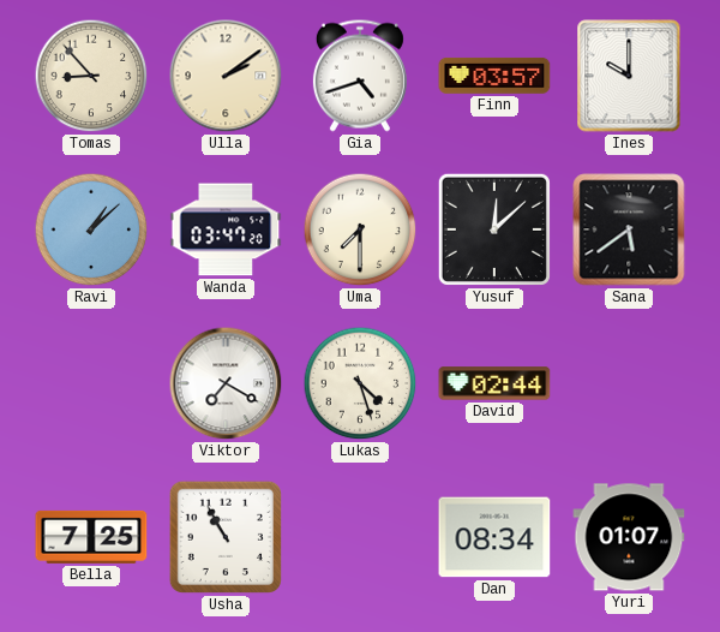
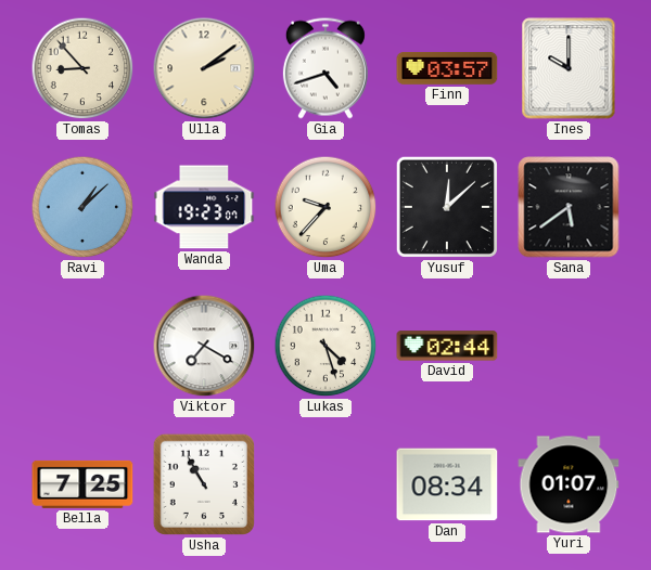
Wanda: 03:47 -> 19:23
Uma: 7:30 -> 9:37
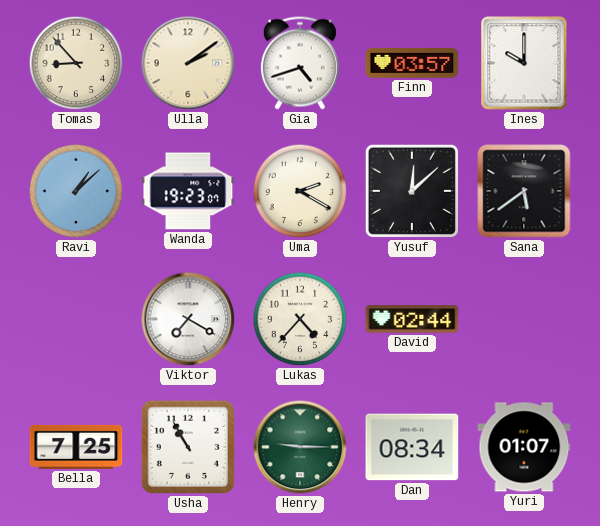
Uma: 9:37 -> 2:20
Lukas: 4:27 -> 4:37
Henry: none -> 9:15
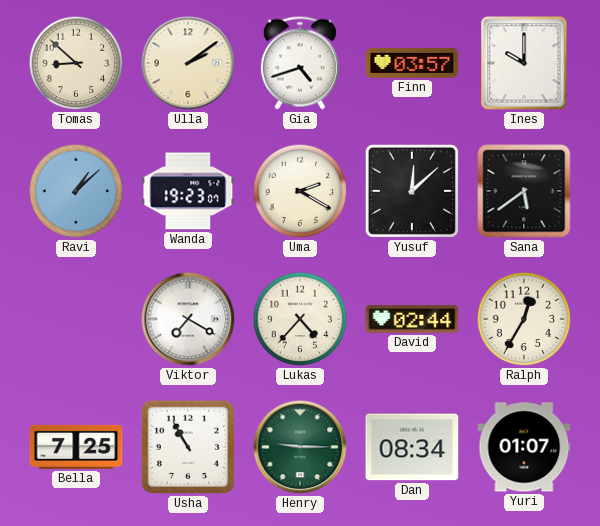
Tomas: 8:53 -> 8:52
Ralph: none -> 12:35
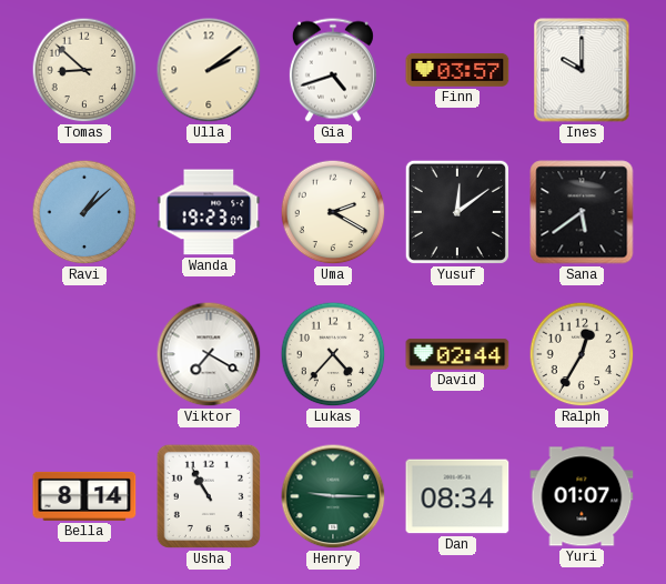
Yusuf: 12:08 -> 12:09
Bella: 7:25 -> 8:14
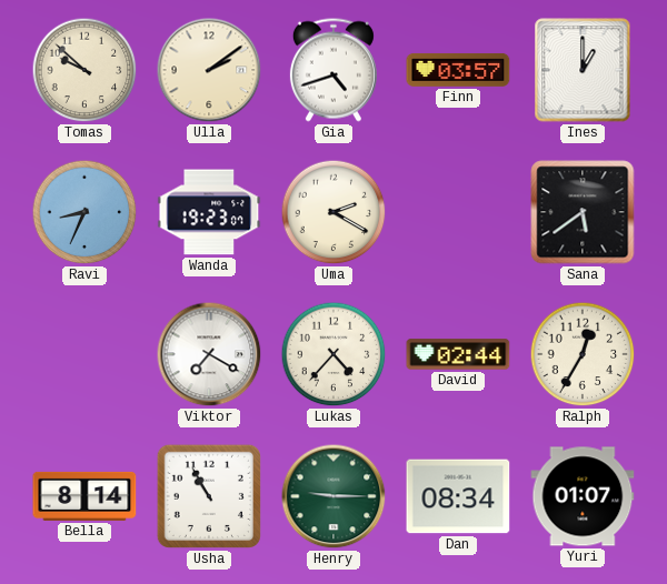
Tomas: 8:52 -> 9:52
Ines: 10:00 -> 1:00
Ravi: 1:08 -> 8:34
Yusuf: 12:09 -> none
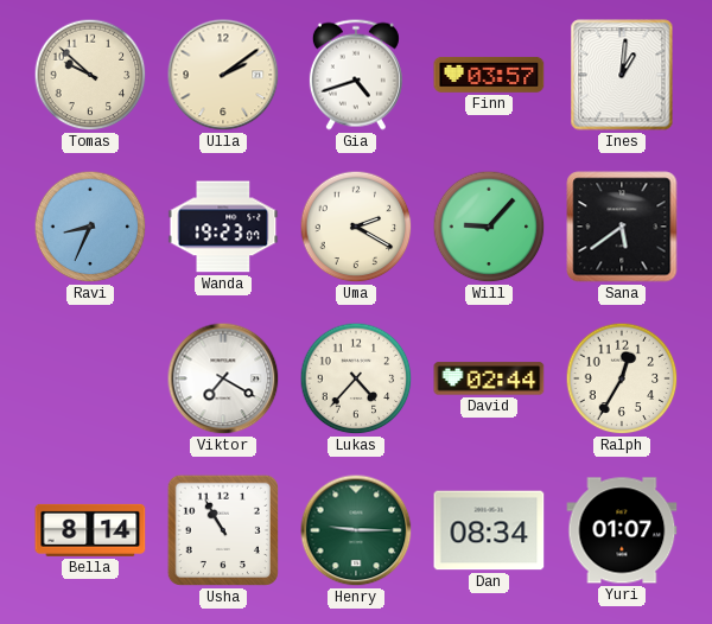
Ines: 1:00 -> 1:01
Will: none -> 9:07
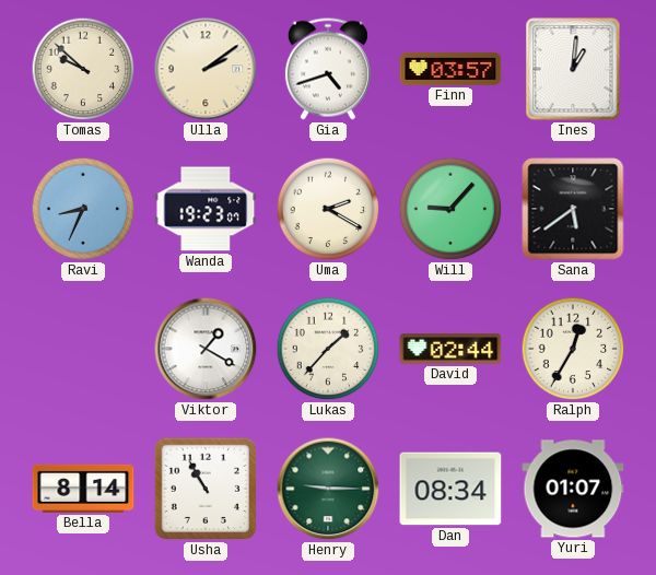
Viktor: 7:20 -> 1:20
Lukas: 4:37 -> 1:37
